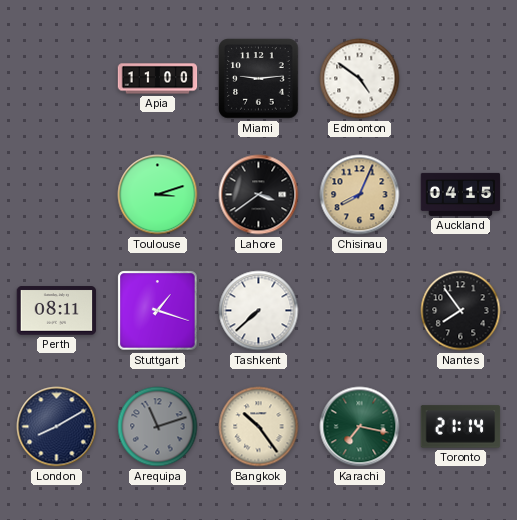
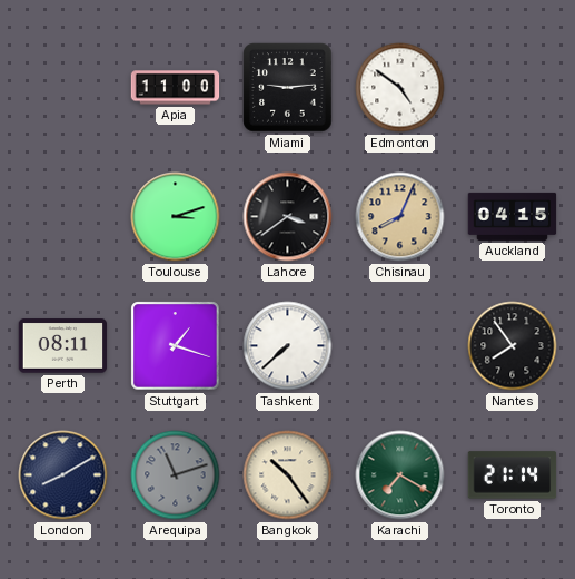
Karachi: 7:17 -> 7:20
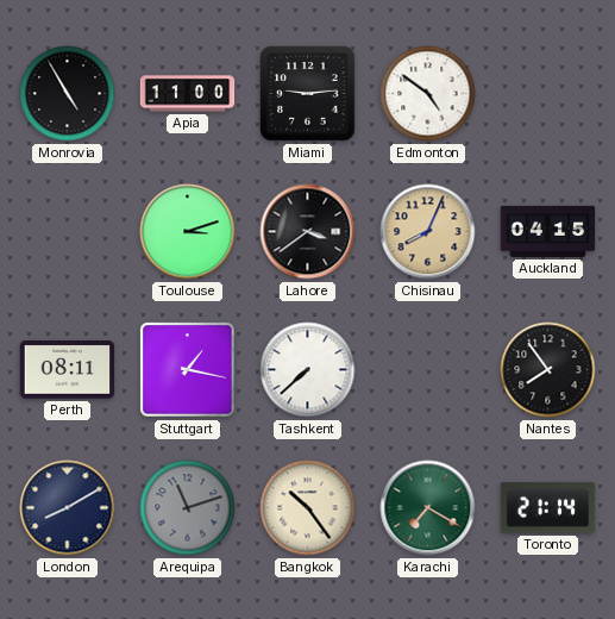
Monrovia: none -> 4:55
Stuttgart: 1:18 -> 1:17
